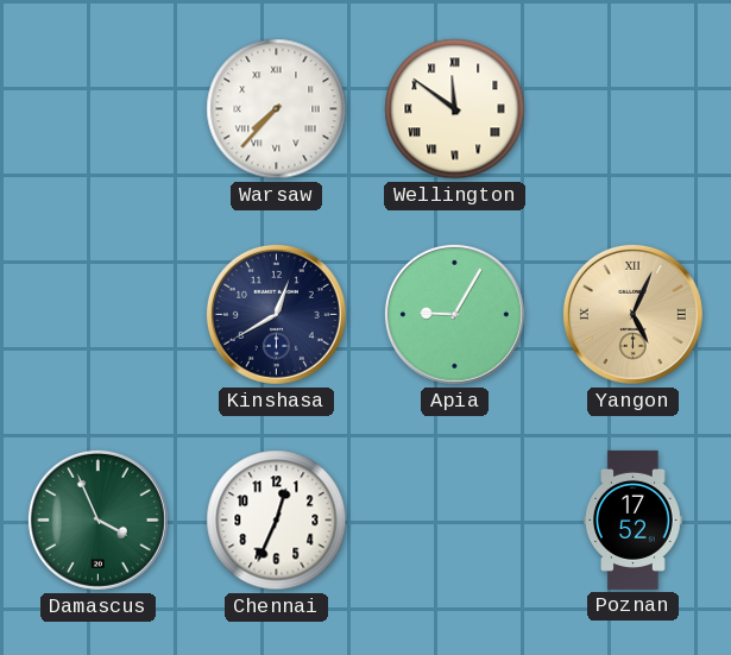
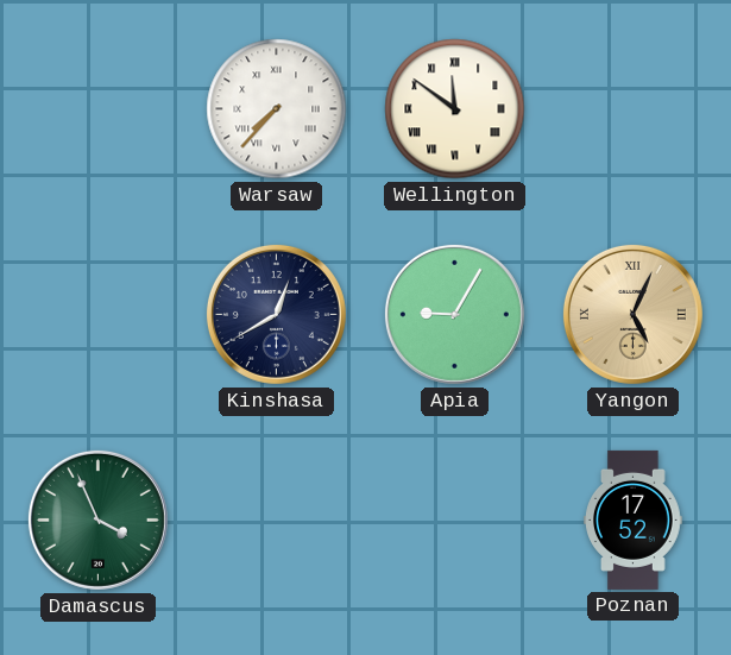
Chennai: 12:34 -> none
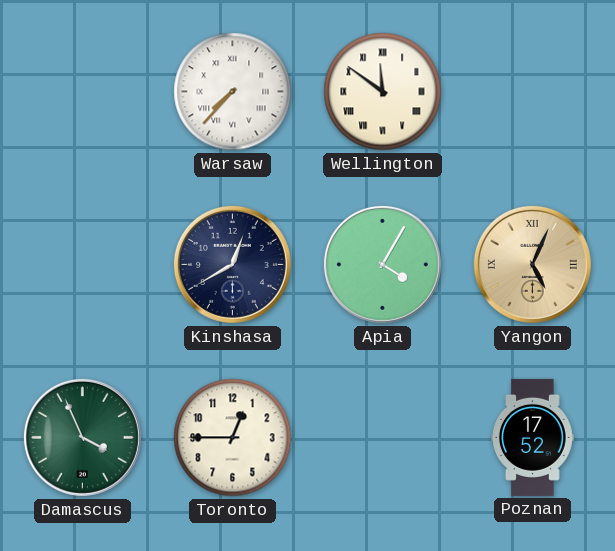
Apia: 9:05 -> 4:05
Toronto: none -> 12:45
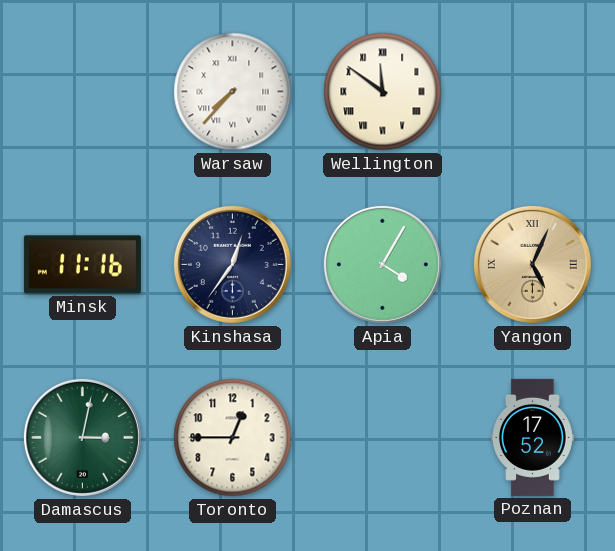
Minsk: none -> 11:16
Kinshasa: 12:40 -> 12:36
Damascus: 3:56 -> 3:02
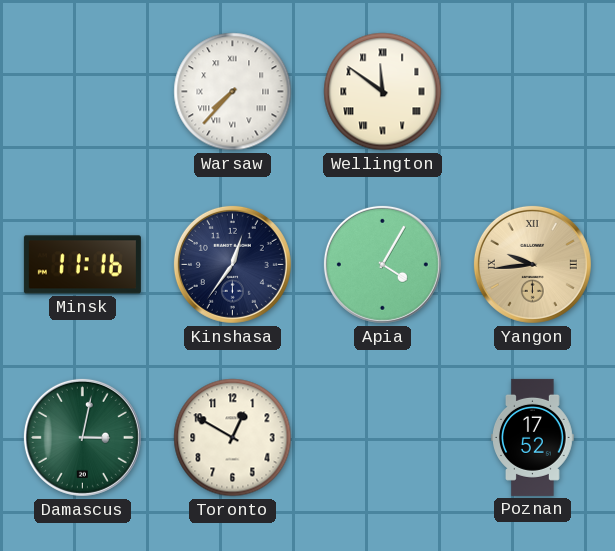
Yangon: 5:04 -> 9:44
Toronto: 12:45 -> 12:50
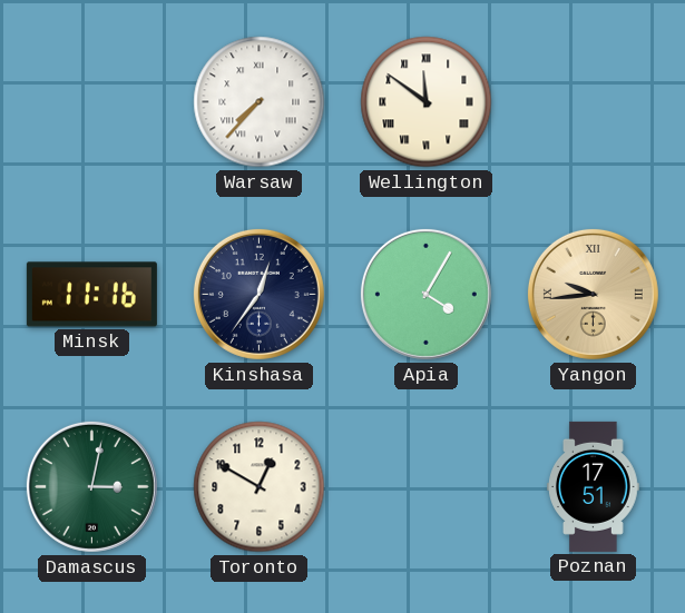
Poznan: 17:52 -> 17:51
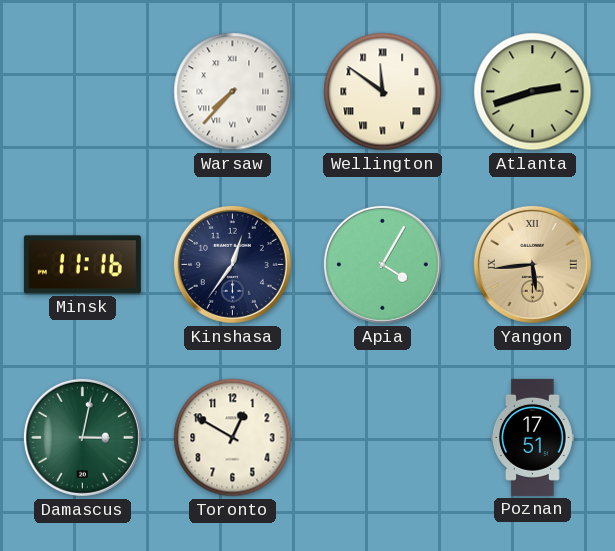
Atlanta: none -> 2:42
Yangon: 9:44 -> 5:44
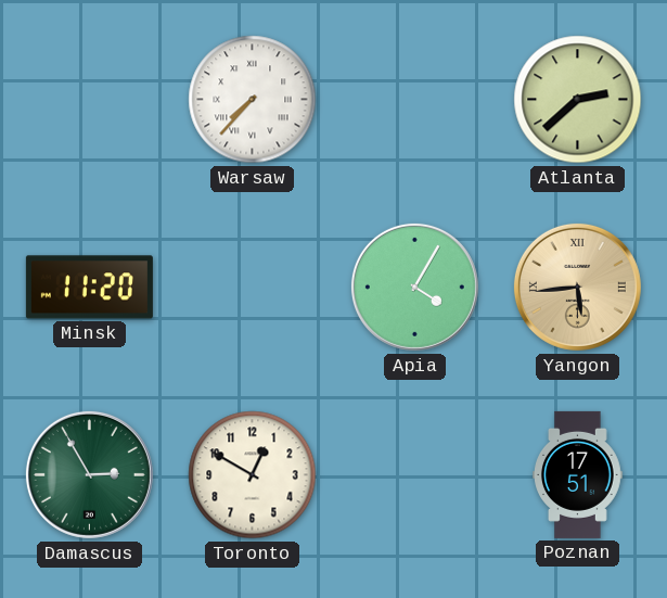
Wellington: 11:51 -> none
Atlanta: 2:42 -> 2:38
Minsk: 11:16 -> 11:20
Kinshasa: 12:36 -> none
Damascus: 3:02 -> 2:55
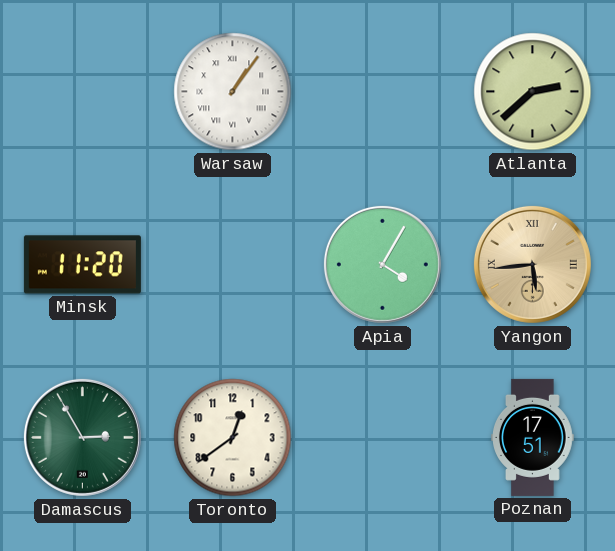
Warsaw: 7:37 -> 1:06
Toronto: 12:50 -> 12:39
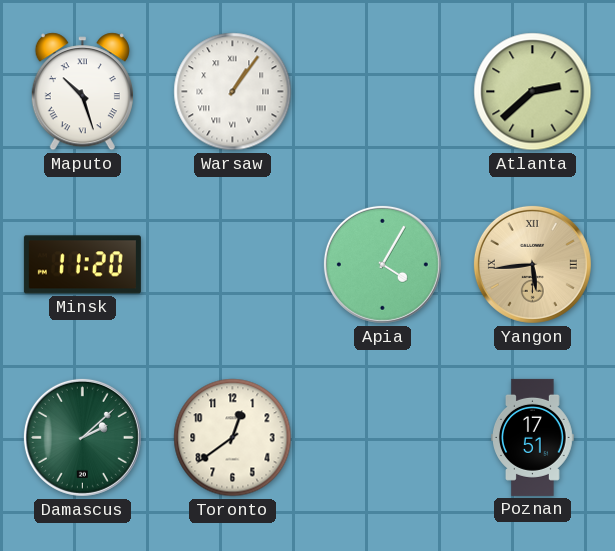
Maputo: none -> 10:27
Damascus: 2:55 -> 2:08
